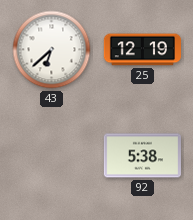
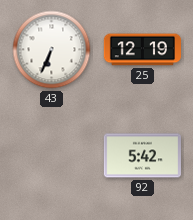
43: 6:38 -> 6:34
92: 5:38 -> 5:42
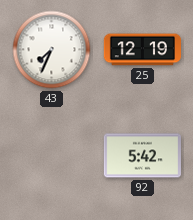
43: 6:34 -> 7:34
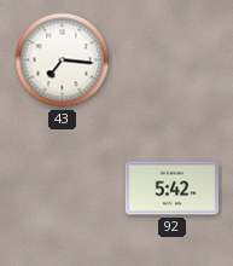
43: 7:34 -> 7:16
25: 12:19 -> none
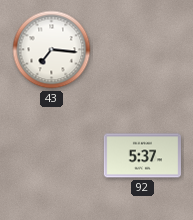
92: 5:42 -> 5:37
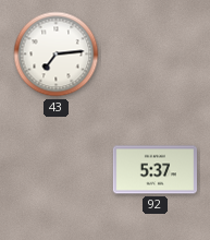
43: 7:16 -> 7:14
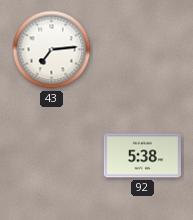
92: 5:37 -> 5:38
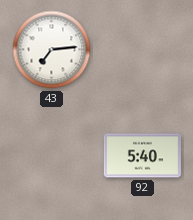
92: 5:38 -> 5:40
